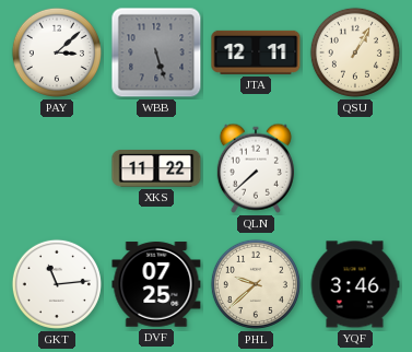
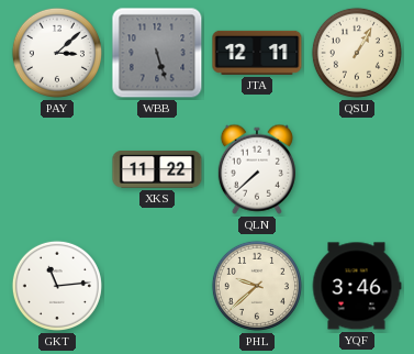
DVF: 07:25 -> none
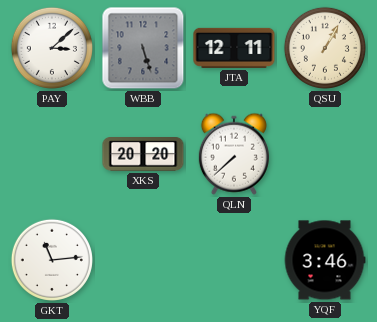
XKS: 11:22 -> 20:20
PHL: 9:38 -> none
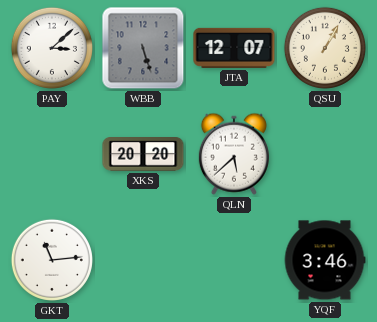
JTA: 12:11 -> 12:07
QLN: 7:38 -> 5:38
